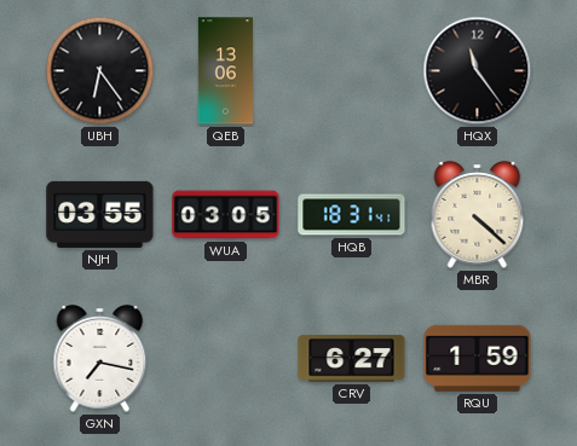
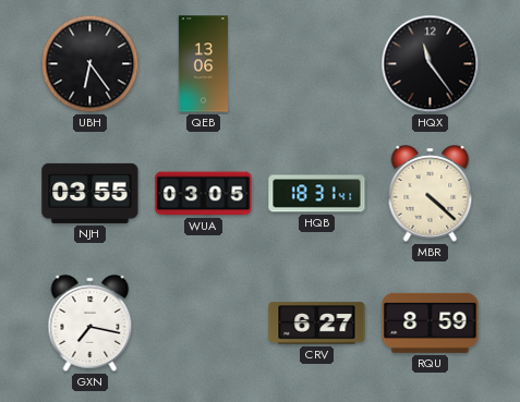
RQU: 1:59 -> 8:59
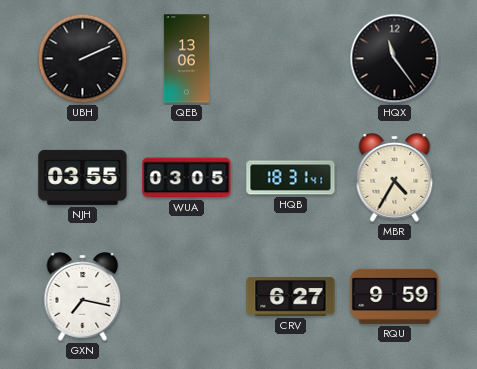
UBH: 6:24 -> 2:11
MBR: 4:22 -> 4:35
RQU: 8:59 -> 9:59
